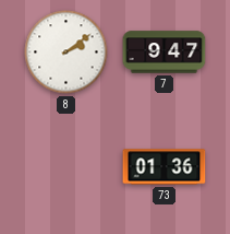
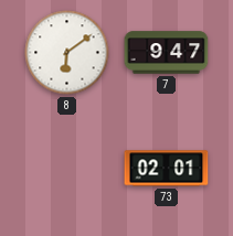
8: 2:09 -> 6:09
73: 01:36 -> 02:01
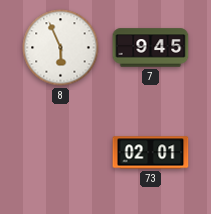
8: 6:09 -> 5:56
7: 9:47 -> 9:45
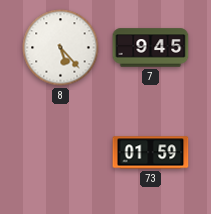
8: 5:56 -> 5:23
73: 02:01 -> 01:59
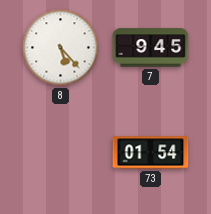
73: 01:59 -> 01:54
